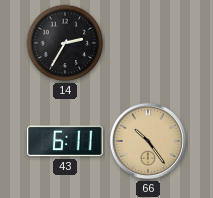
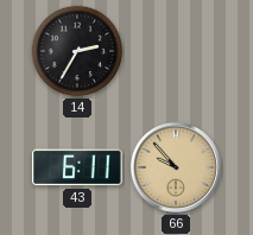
66: 10:24 -> 9:53
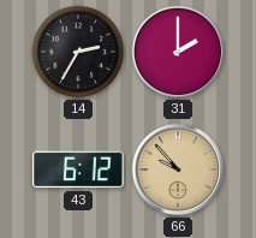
31: none -> 2:00
43: 6:11 -> 6:12
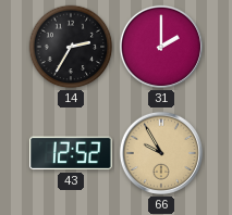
43: 6:12 -> 12:52
66: 9:53 -> 9:55
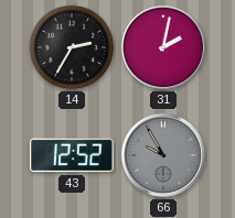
31: 2:00 -> 2:02
66 dial: champagne -> grey
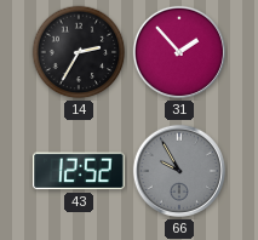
31: 2:02 -> 1:53
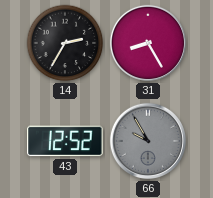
31: 1:53 -> 8:25
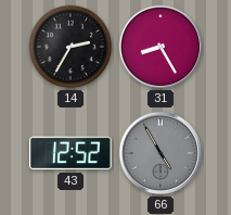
66: 9:55 -> 4:55
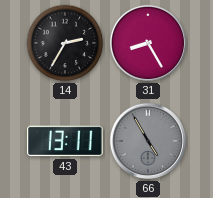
43: 12:52 -> 13:11
